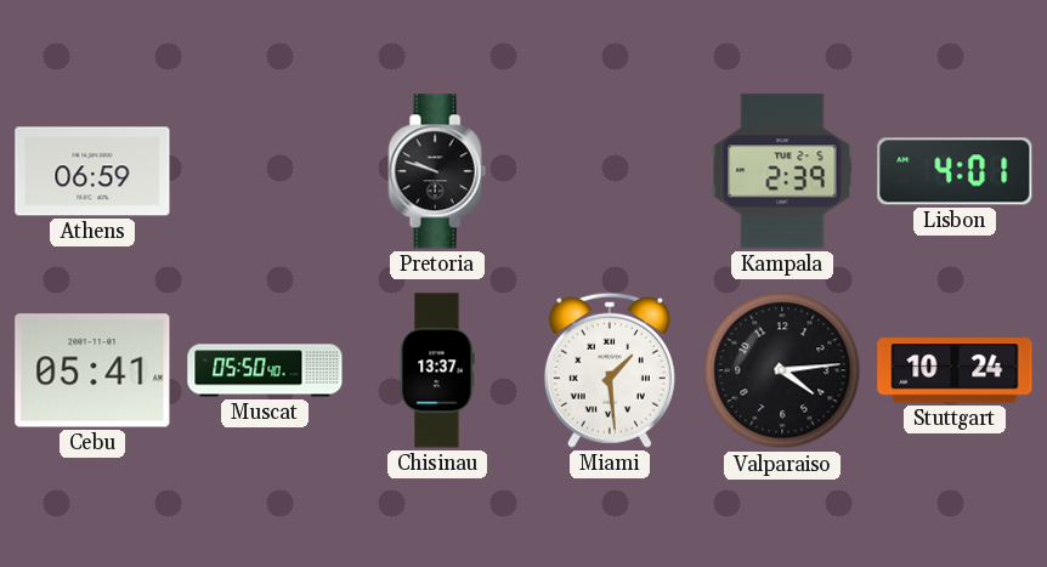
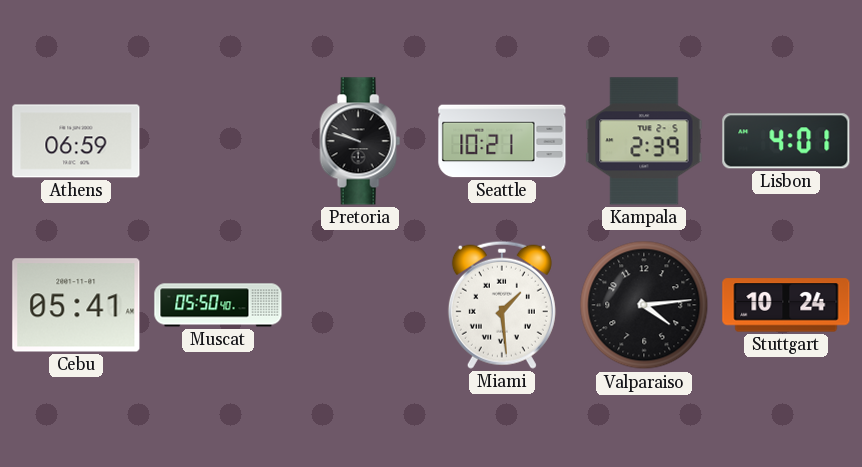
Seattle: none -> 10:21
Chisinau: 13:37 -> none
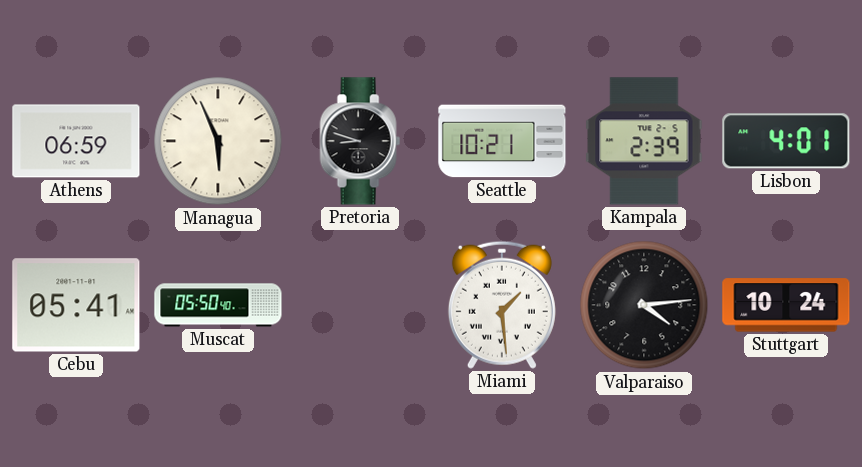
Managua: none -> 5:56
Pretoria: 9:48 -> 8:48
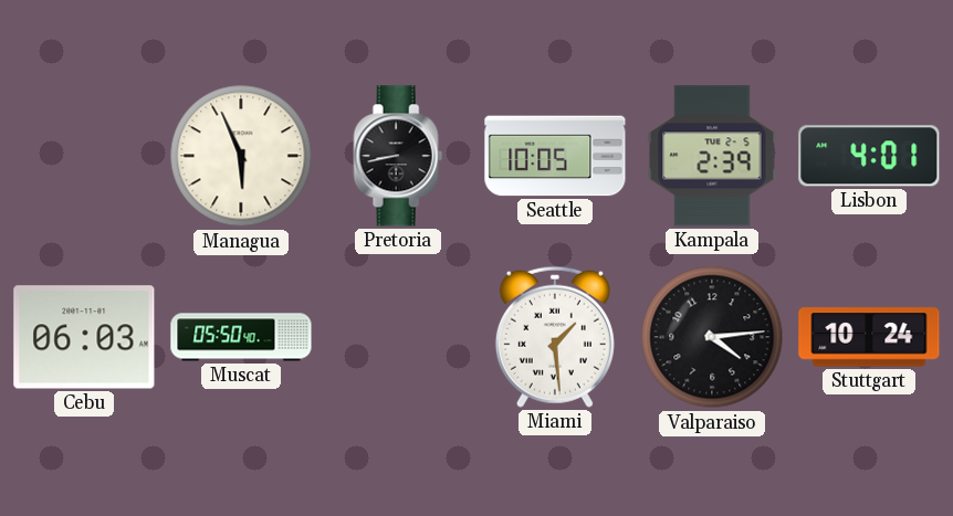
Athens: 06:59 -> none
Pretoria: 8:48 -> 8:43
Seattle: 10:21 -> 10:05
Cebu: 05:41 -> 06:03
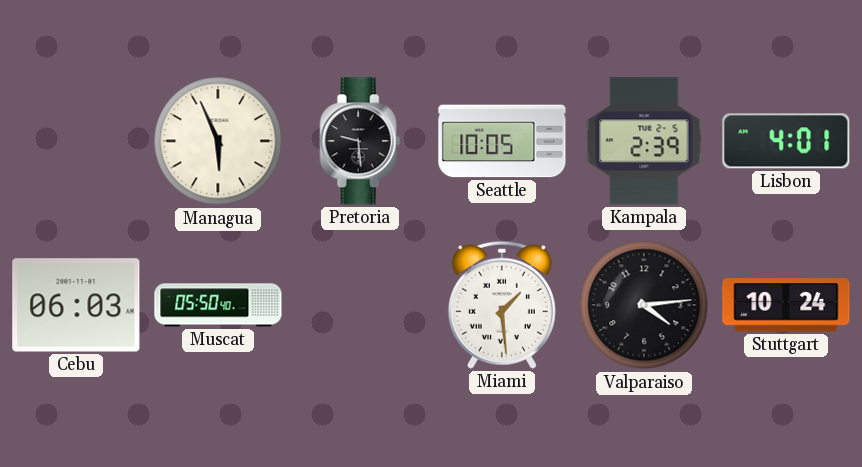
Pretoria: 8:43 -> 9:29
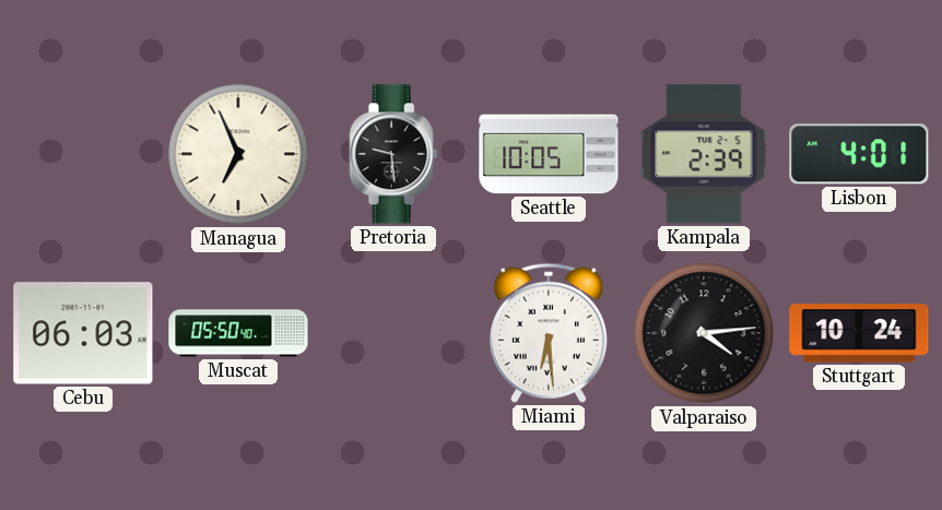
Managua: 5:56 -> 6:56
Miami: 1:29 -> 6:29
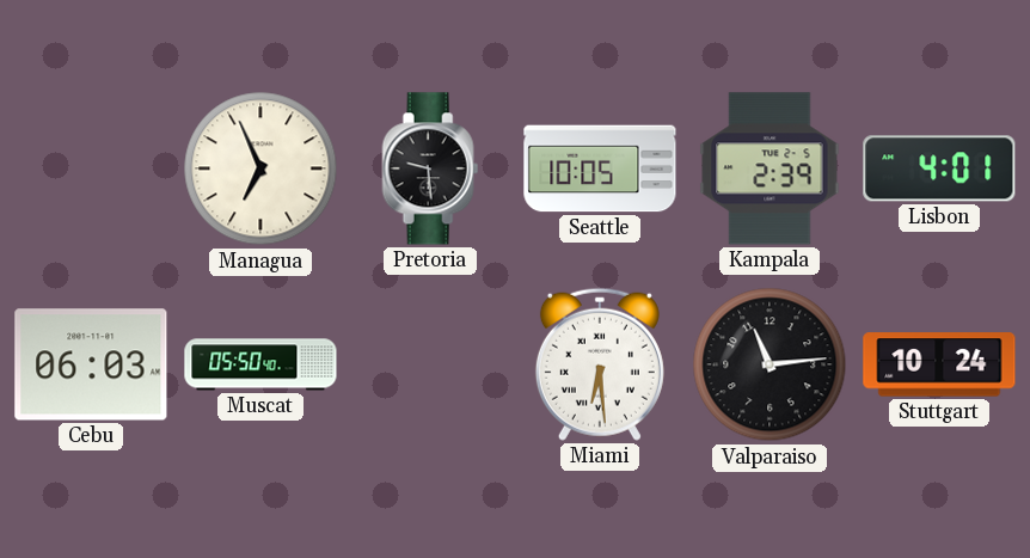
Valparaiso: 4:14 -> 11:14
